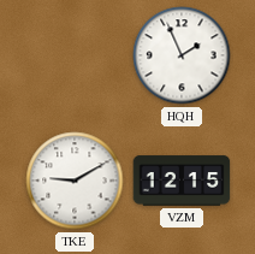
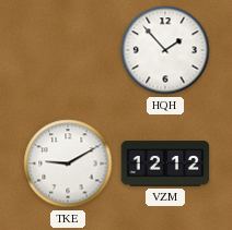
HQH: 1:56 -> 1:53
VZM: 12:15 -> 12:12
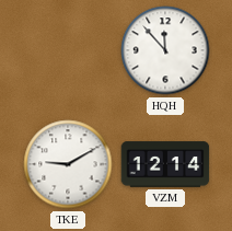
HQH: 1:53 -> 11:53
VZM: 12:12 -> 12:14
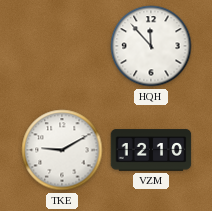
VZM: 12:14 -> 12:10
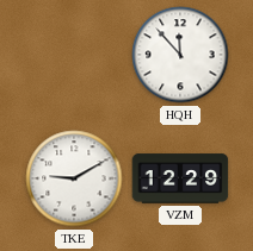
VZM: 12:10 -> 12:29
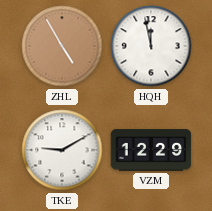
ZHL: none -> 4:55
HQH: 11:53 -> 11:58
